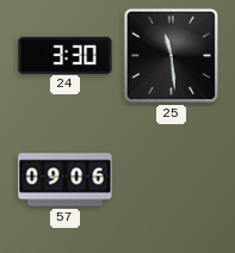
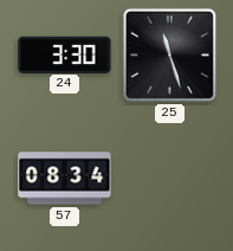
25: 11:29 -> 11:27
57: 09:06 -> 08:34
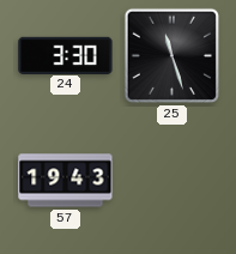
57: 08:34 -> 19:43
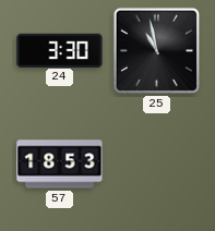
25: 11:27 -> 10:58
57: 19:43 -> 18:53
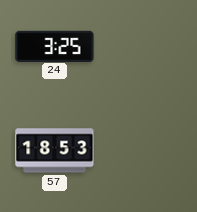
24: 3:30 -> 3:25
25: 10:58 -> none
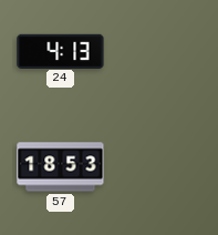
24: 3:25 -> 4:13
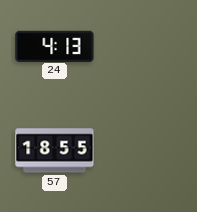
57: 18:53 -> 18:55
